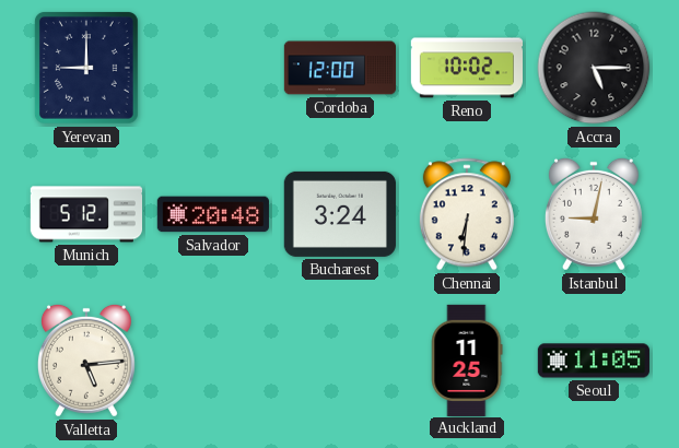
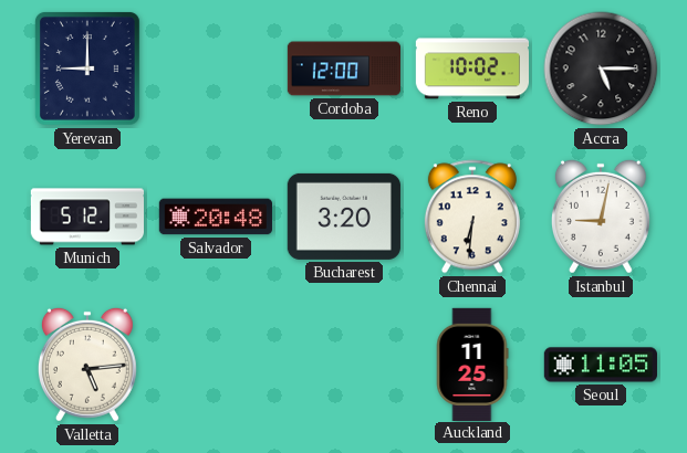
Bucharest: 3:24 -> 3:20
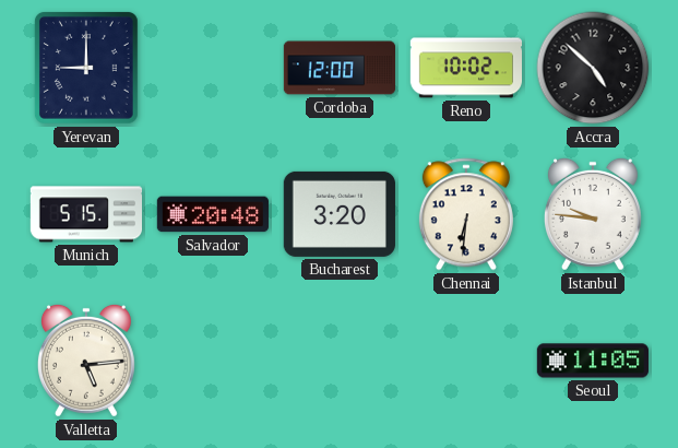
Accra: 5:15 -> 4:52
Munich: 5:12 -> 5:15
Istanbul: 9:02 -> 9:46
Auckland: 11:25 -> none
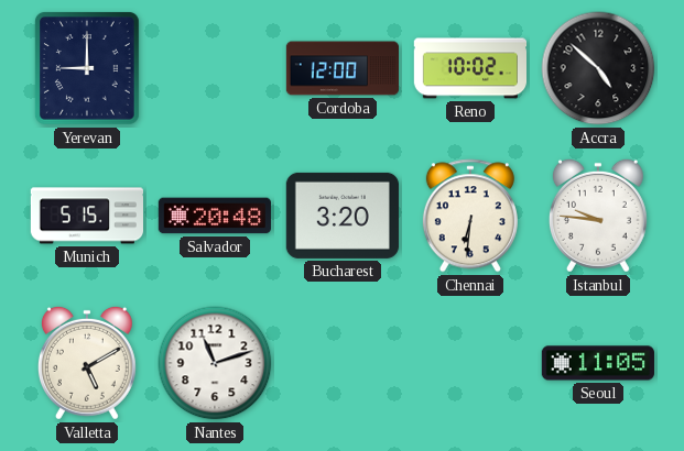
Valletta: 5:14 -> 5:10
Nantes: none -> 11:12
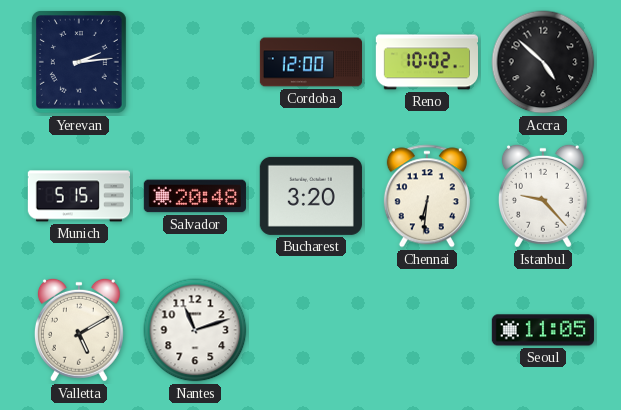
Yerevan: 9:00 -> 2:14
Istanbul: 9:46 -> 9:23
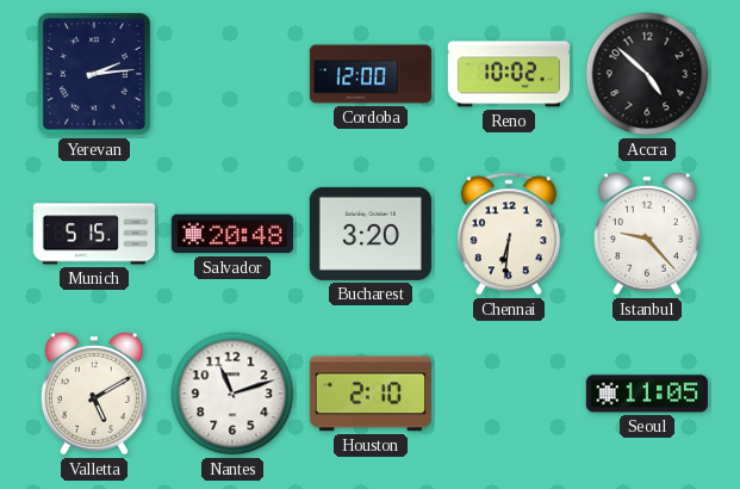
Houston: none -> 2:10
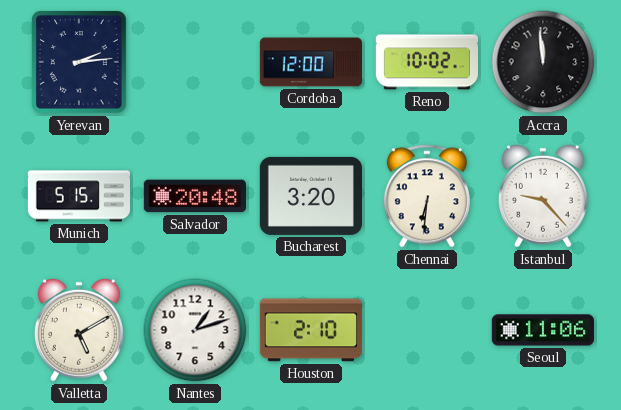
Accra: 4:52 -> 11:59
Nantes: 11:12 -> 1:12
Seoul: 11:05 -> 11:06
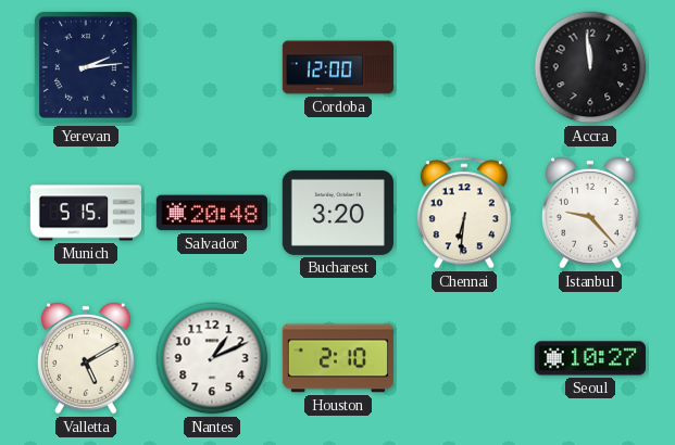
Reno: 10:02 -> none
Nantes: 1:12 -> 1:11
Seoul: 11:06 -> 10:27
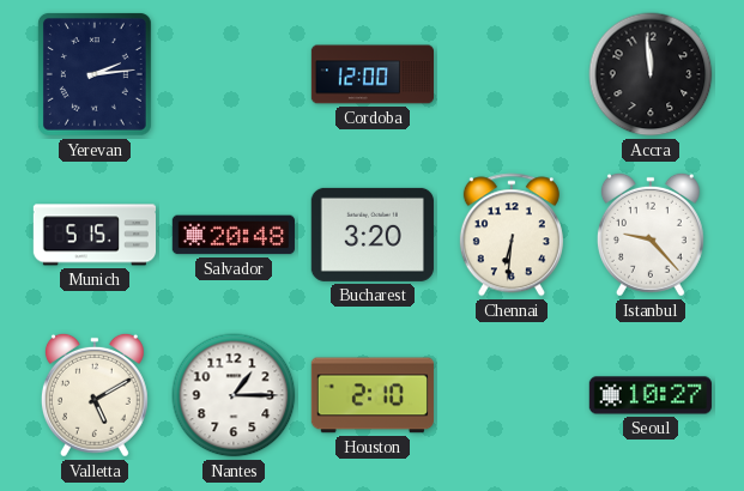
Nantes: 1:11 -> 1:15
